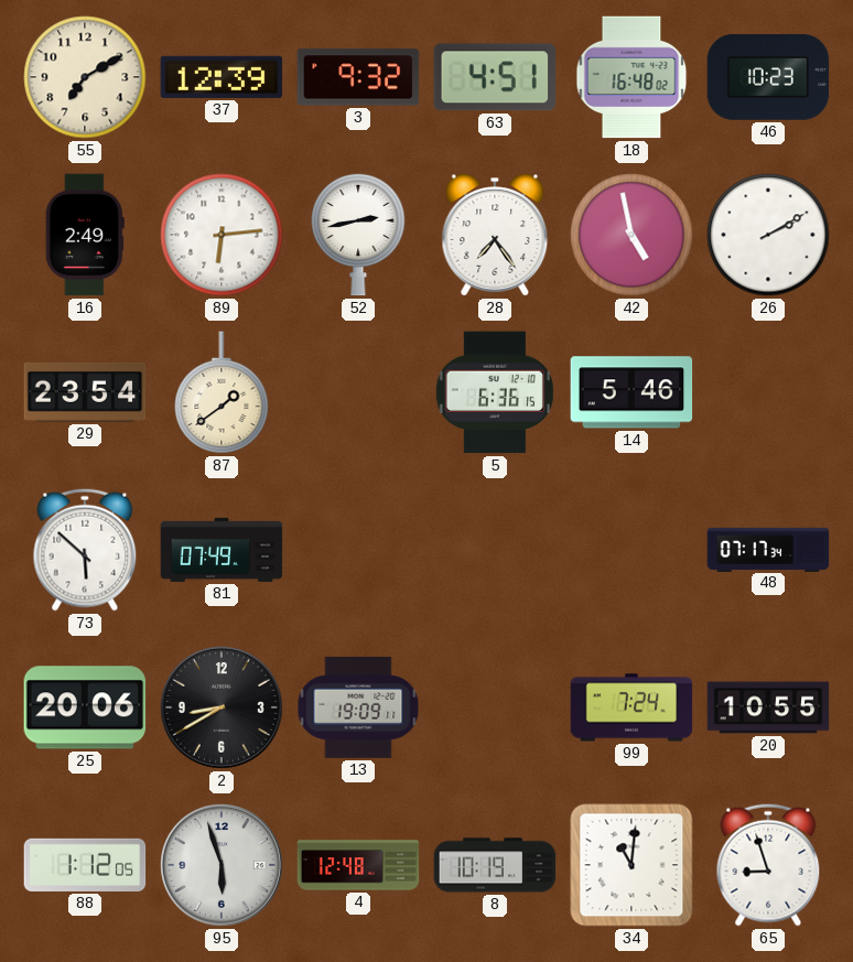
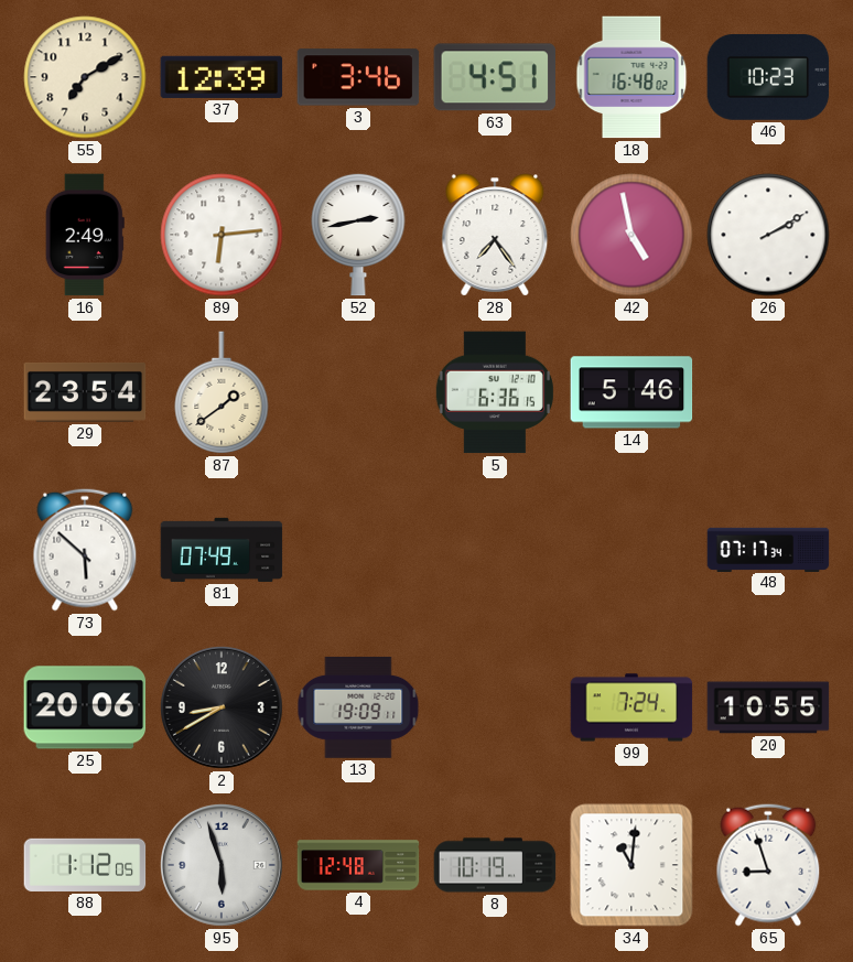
3: 9:32 -> 3:46
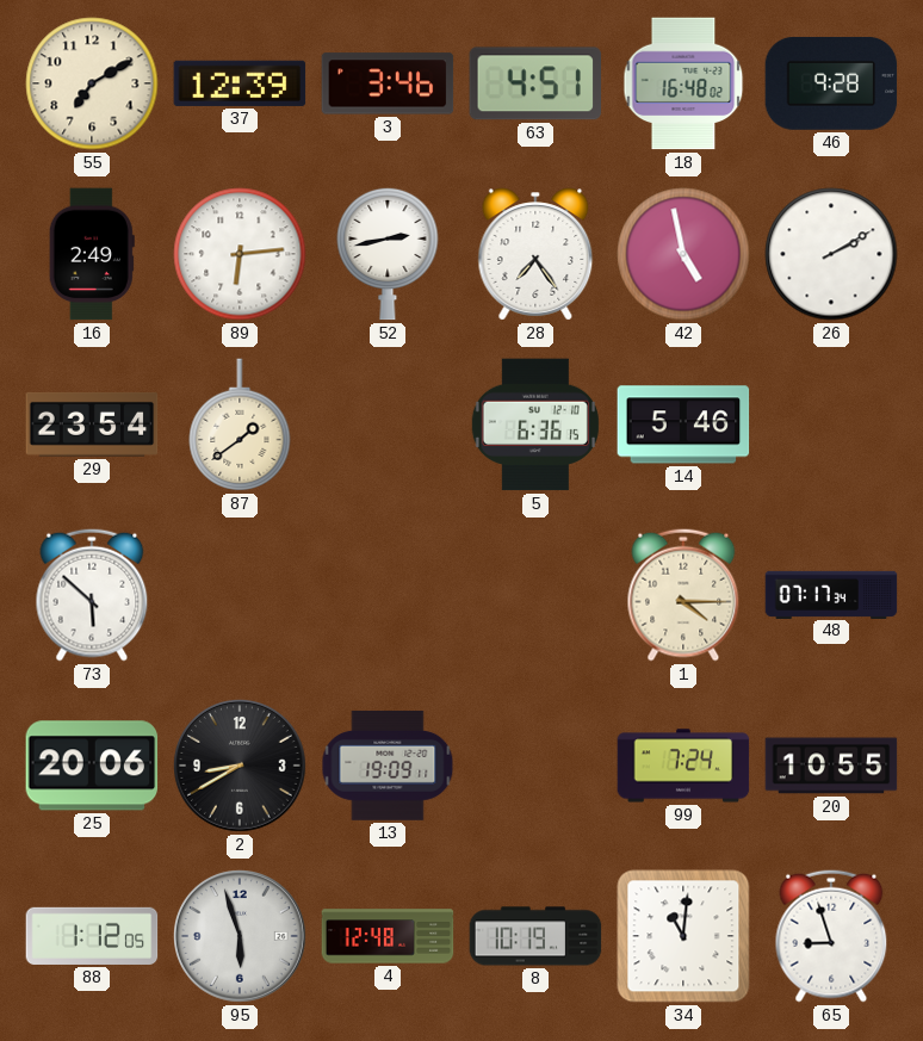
46: 10:23 -> 9:28
81: 07:49 -> none
1: none -> 4:15
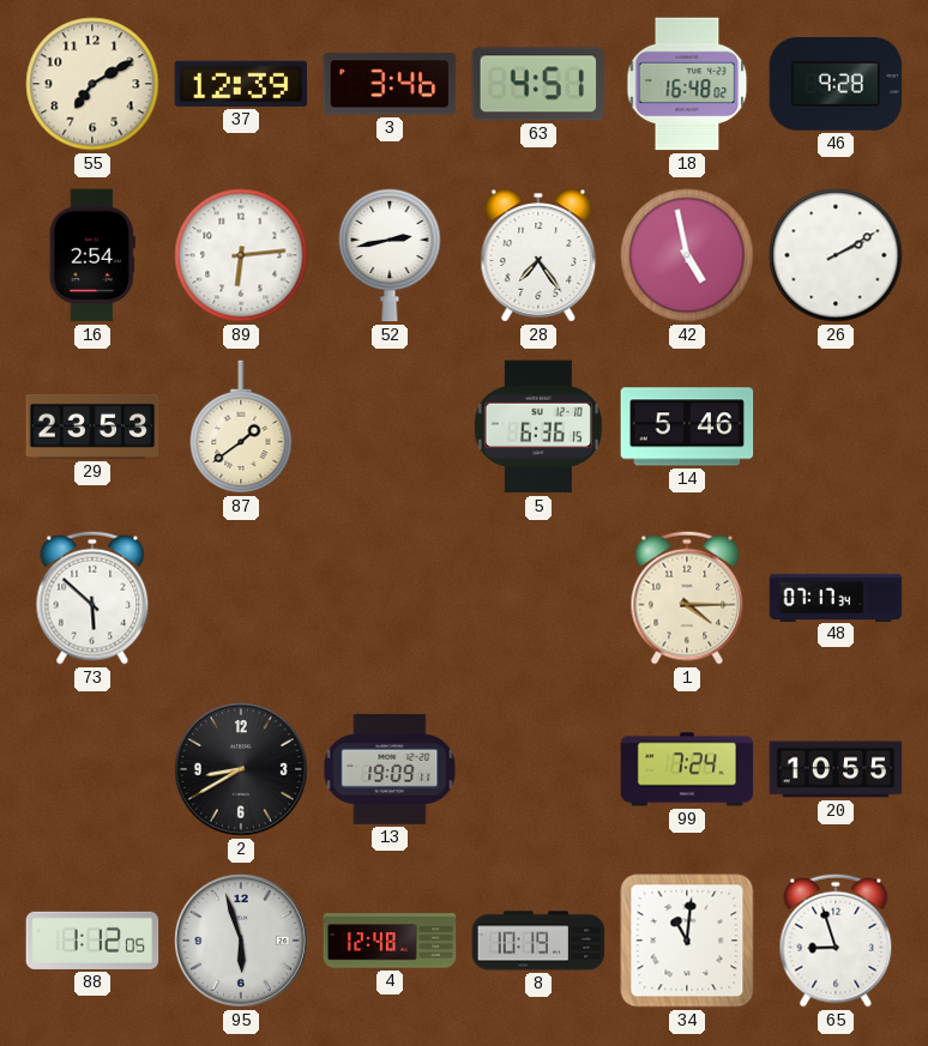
16: 2:49 -> 2:54
29: 23:54 -> 23:53
25: 20:06 -> none
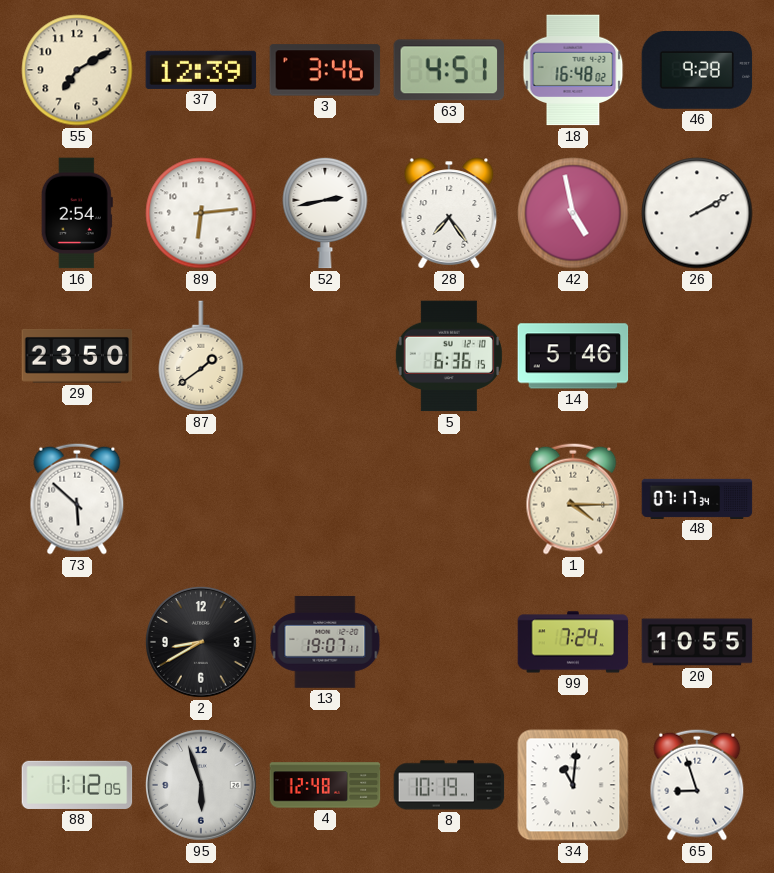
29: 23:53 -> 23:50
13: 19:09 -> 19:07
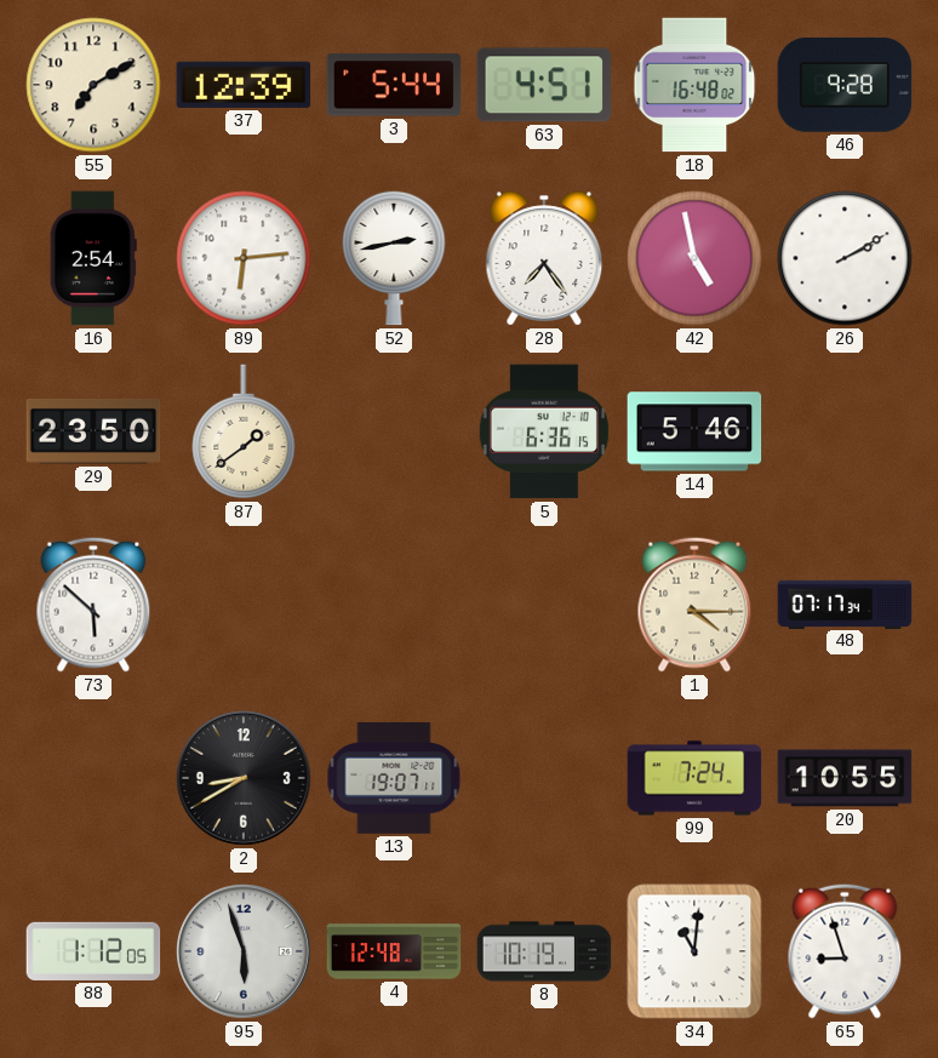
3: 3:46 -> 5:44
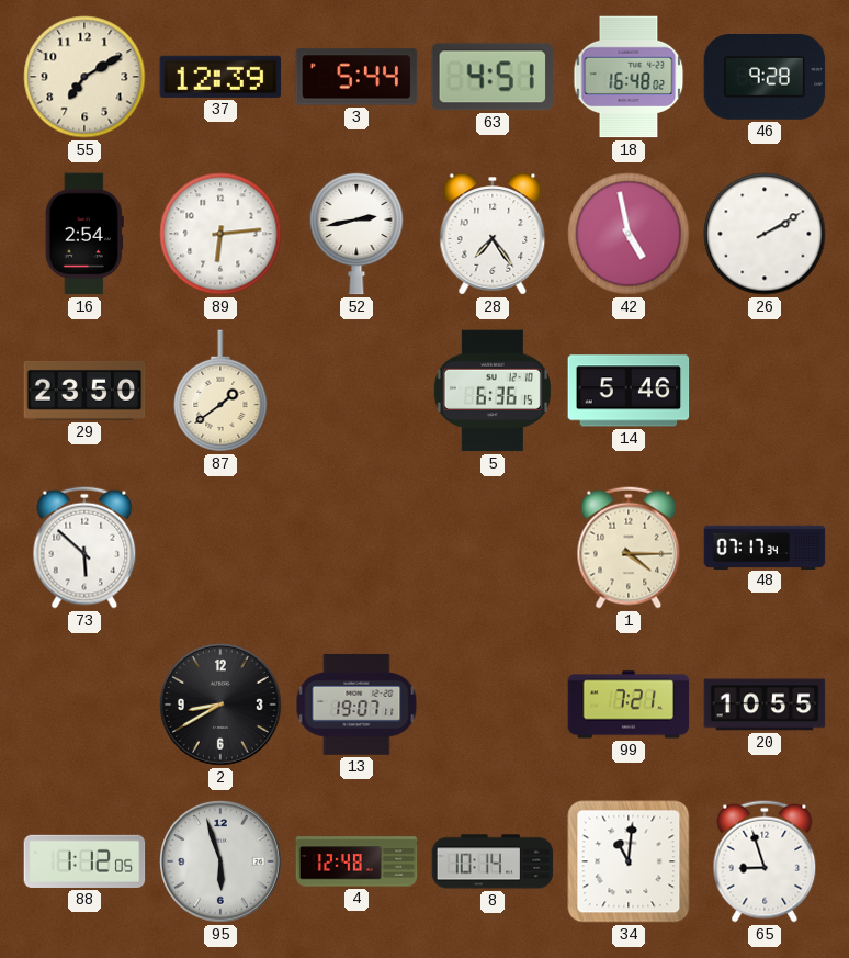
99: 7:24 -> 7:21
8: 10:19 -> 10:14
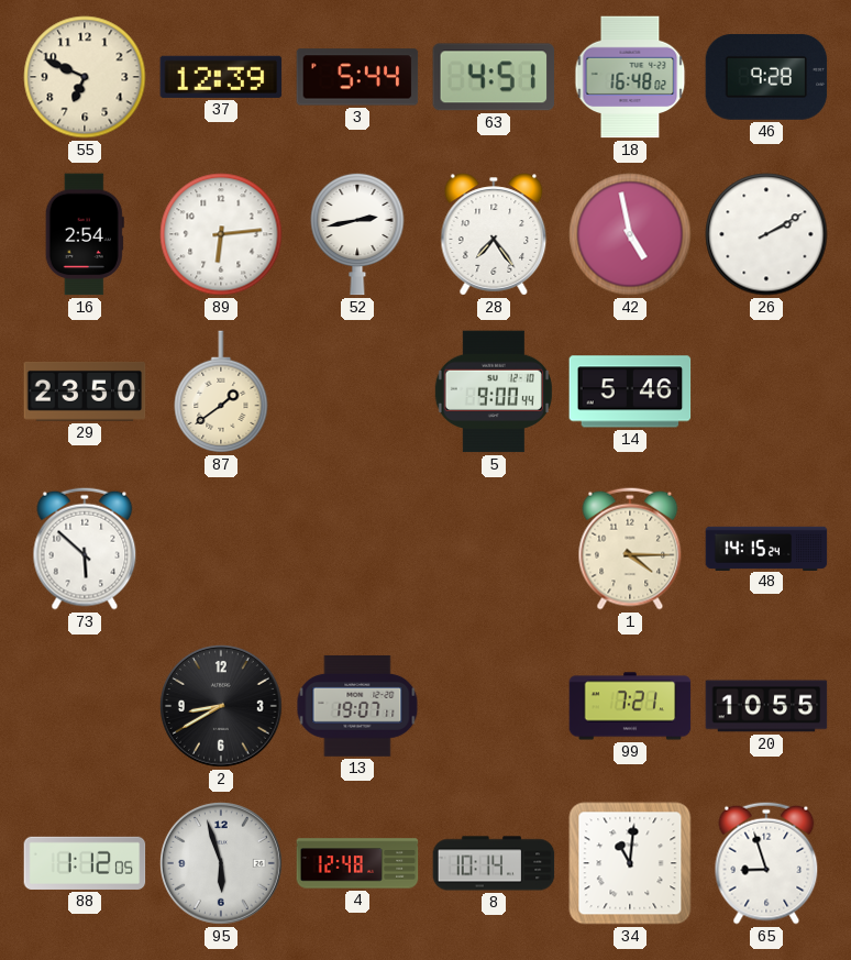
55: 7:10 -> 6:49
5: 6:36 -> 9:00
48: 07:17 -> 14:15
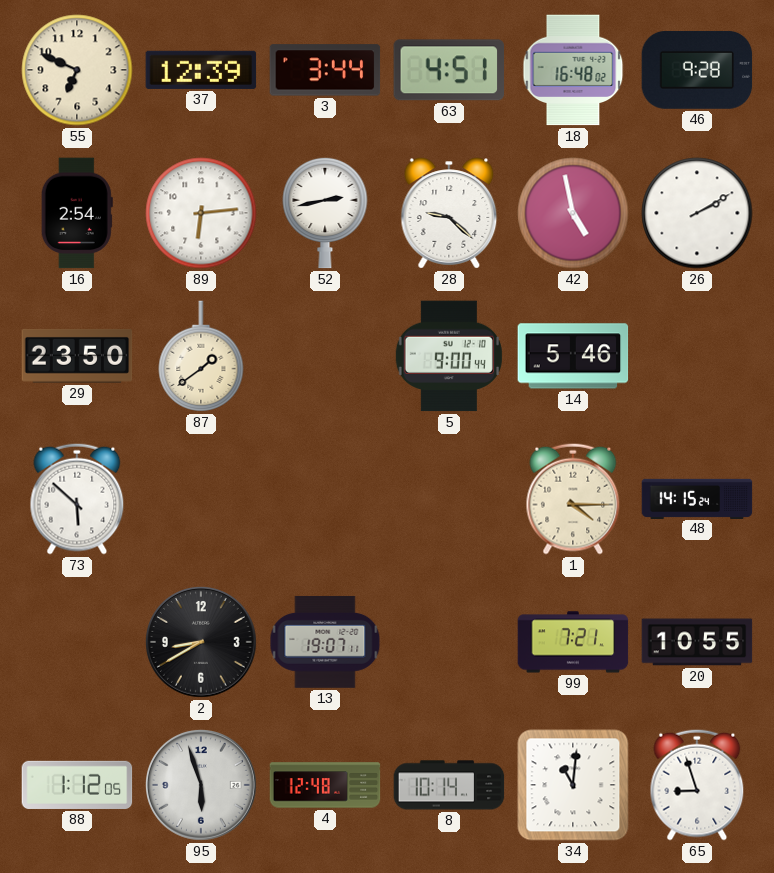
3: 5:44 -> 3:44
28: 7:24 -> 9:22
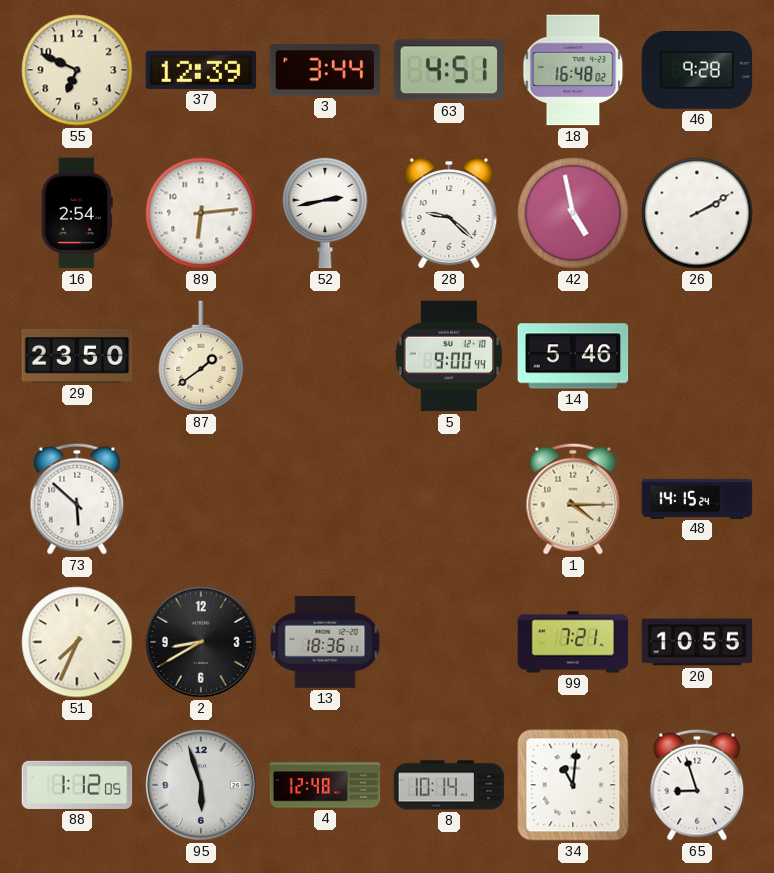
51: none -> 7:34
13: 19:07 -> 18:36
